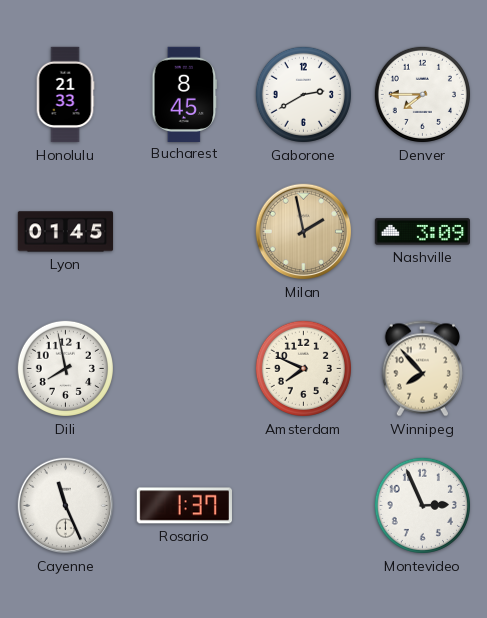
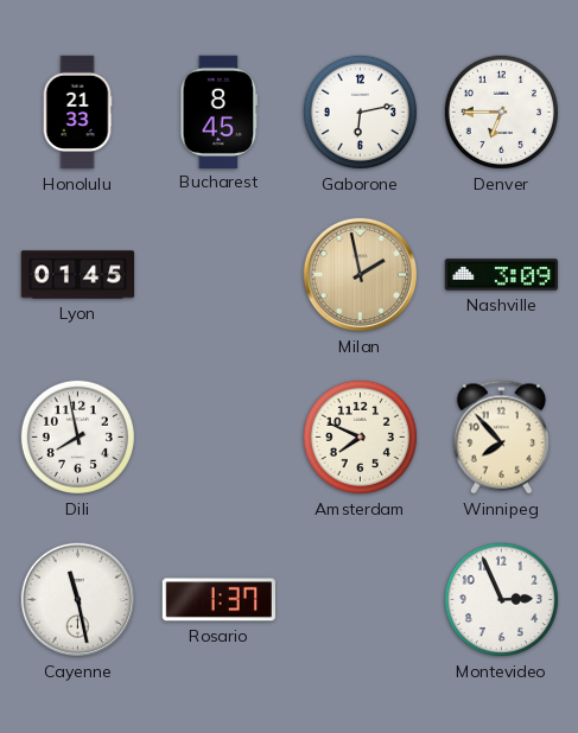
Gaborone: 2:40 -> 6:13
Denver: 7:45 -> 6:45
Cayenne: 11:26 -> 11:28
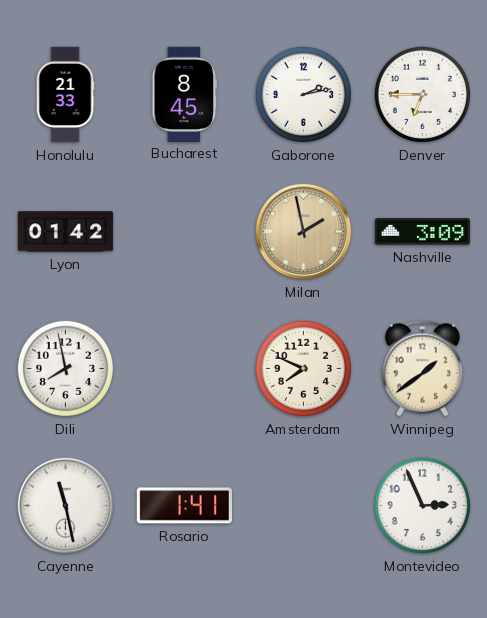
Gaborone: 6:13 -> 2:13
Lyon: 01:45 -> 01:42
Winnipeg: 7:53 -> 1:39
Rosario: 1:37 -> 1:41
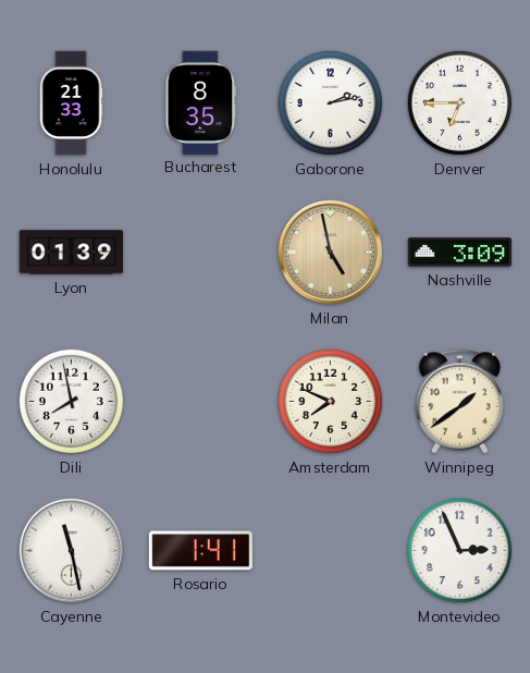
Bucharest: 8:45 -> 8:35
Lyon: 01:42 -> 01:39
Milan: 1:58 -> 4:58
